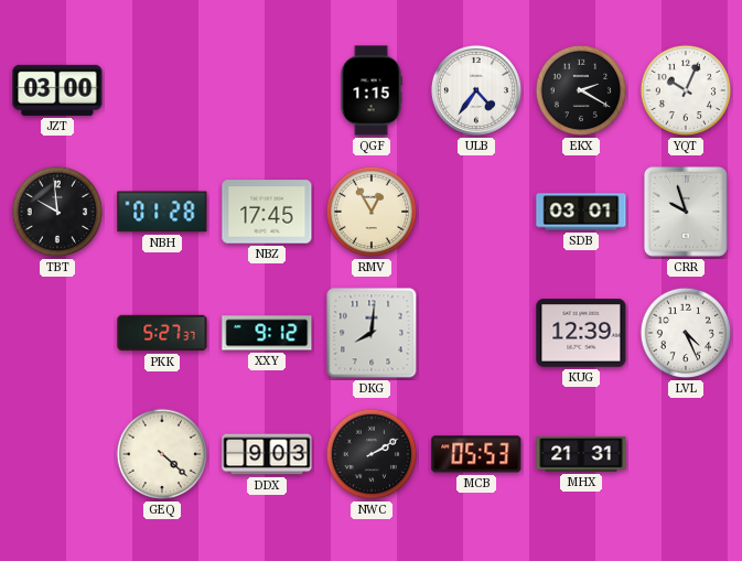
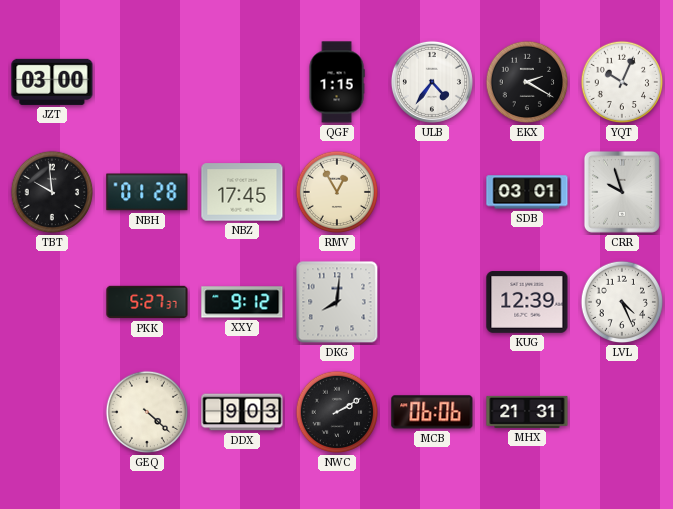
MCB: 05:53 -> 06:06
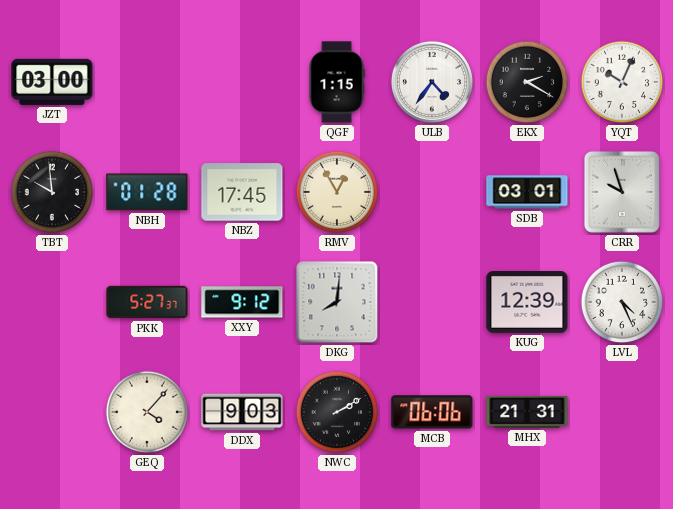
GEQ: 4:22 -> 4:07
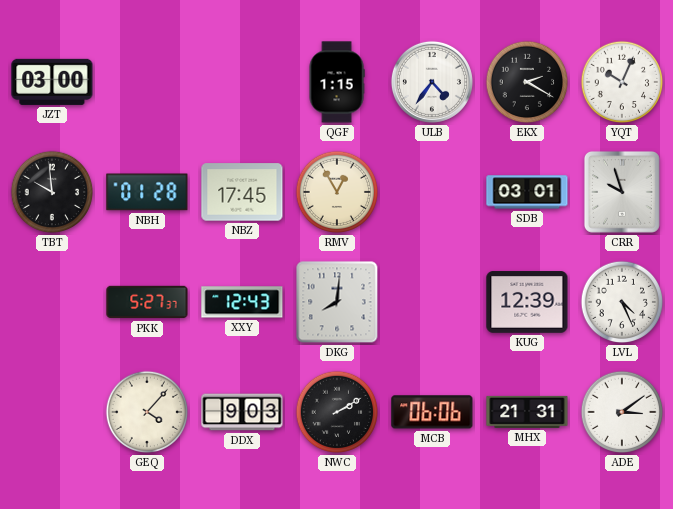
XXY: 9:12 -> 12:43
ADE: none -> 3:09
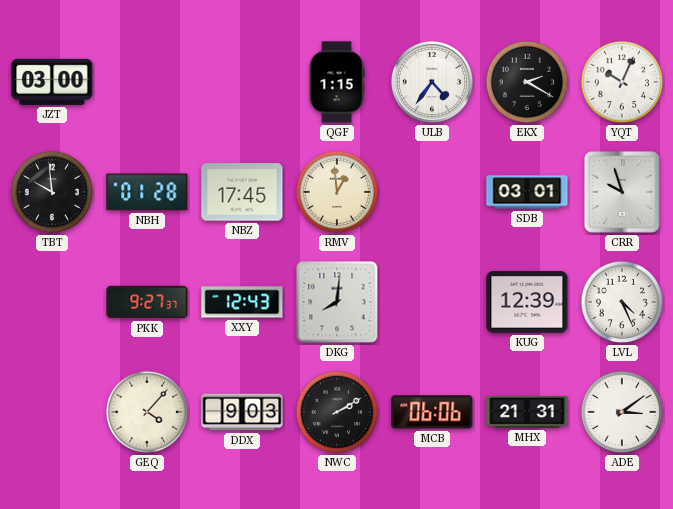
RMV: 12:55 -> 12:59
PKK: 5:27 -> 9:27
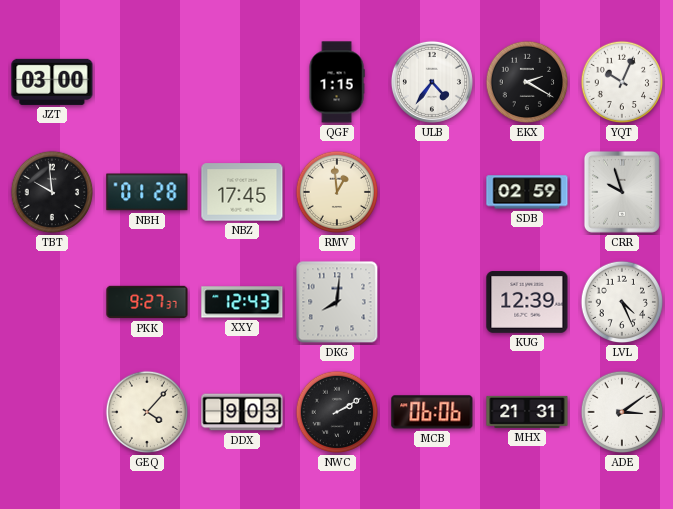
SDB: 03:01 -> 02:59
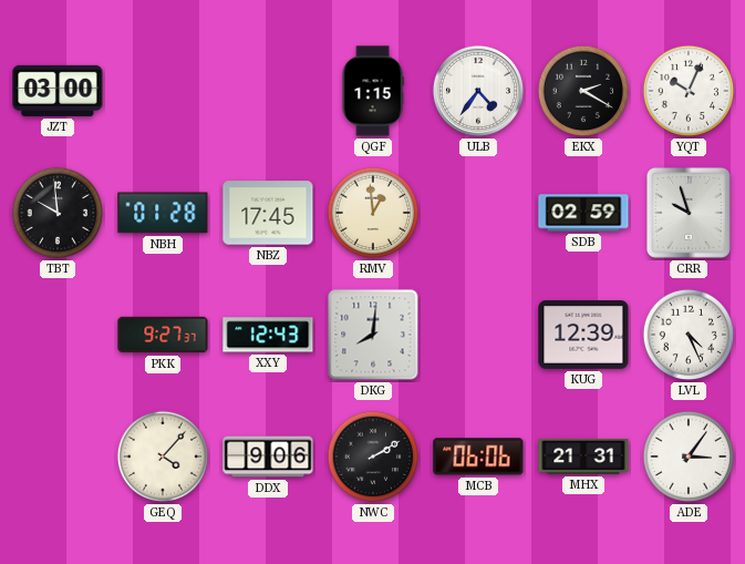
DDX: 9:03 -> 9:06
ADE: 3:09 -> 3:06
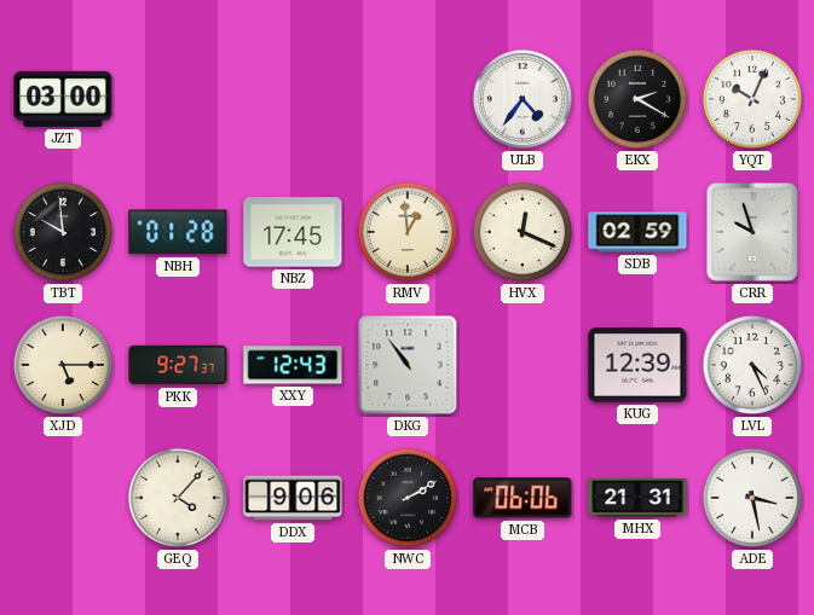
QGF: 1:15 -> none
HVX: none -> 12:19
XJD: none -> 5:15
DKG: 8:01 -> 10:54
ADE: 3:06 -> 3:28
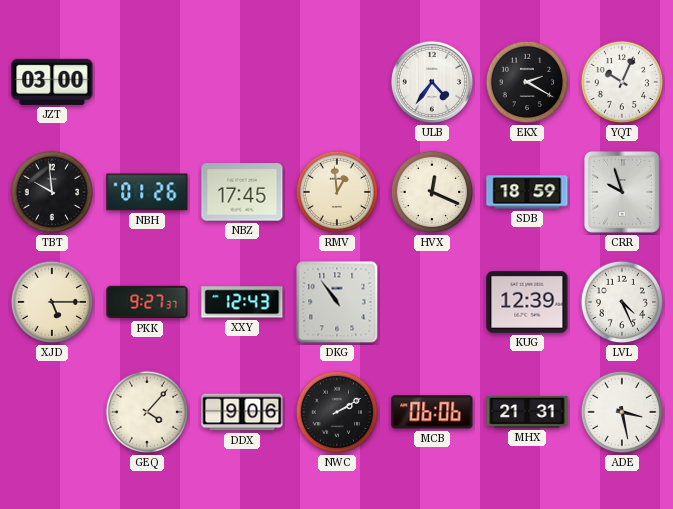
NBH: 01:28 -> 01:26
SDB: 02:59 -> 18:59
